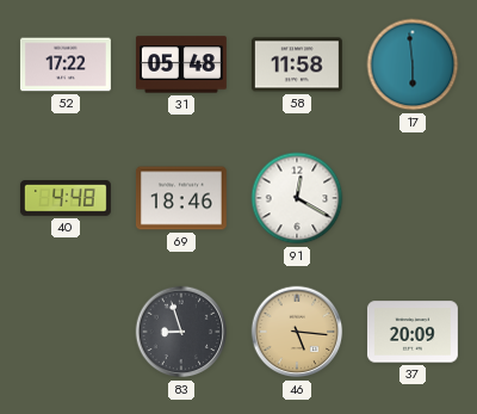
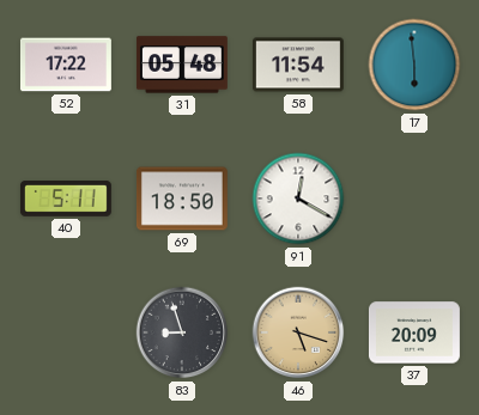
58: 11:58 -> 11:54
40: 4:48 -> 5:11
69: 18:46 -> 18:50
46: 5:16 -> 5:18
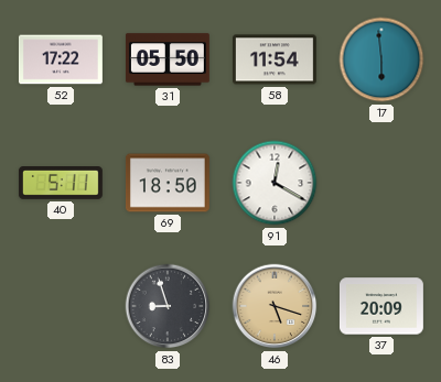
31: 05:48 -> 05:50
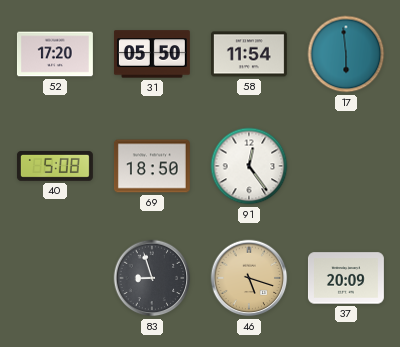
52: 17:22 -> 17:20
40: 5:11 -> 5:08
91: 12:20 -> 12:24
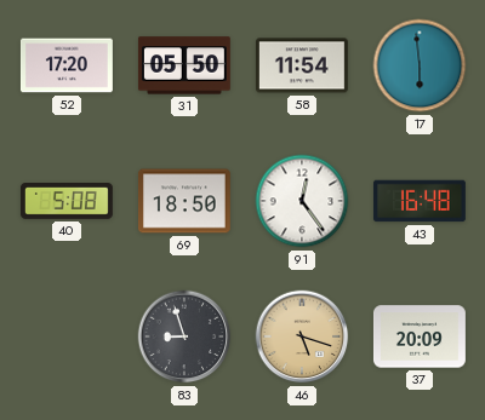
43: none -> 16:48
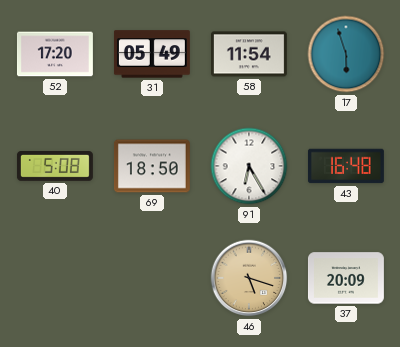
31: 05:50 -> 05:49
17: 5:59 -> 5:57
91: 12:24 -> 6:25
83: 8:57 -> none
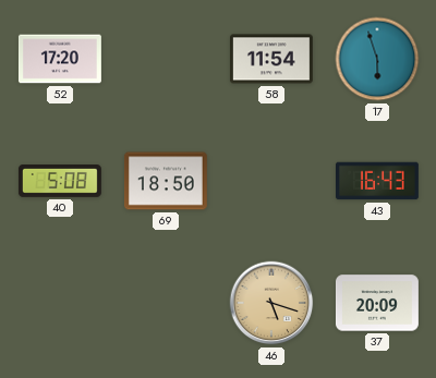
31: 05:49 -> none
91: 6:25 -> none
43: 16:48 -> 16:43
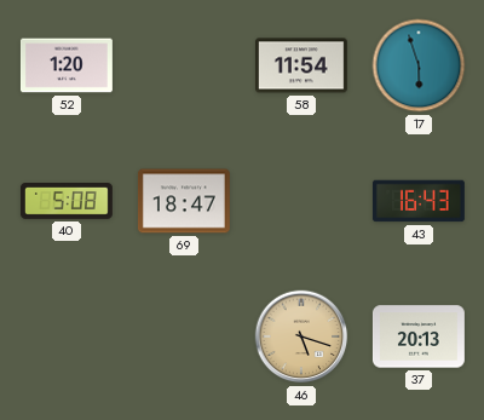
52: 17:20 -> 1:20
69: 18:50 -> 18:47
37: 20:09 -> 20:13
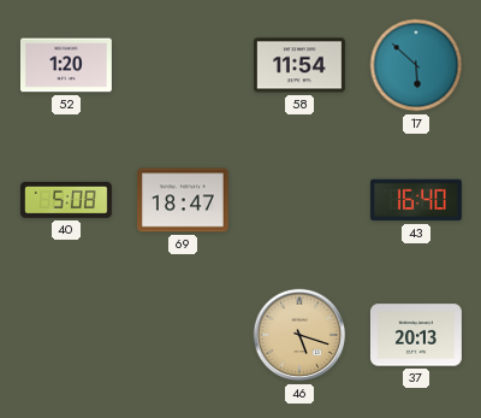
17: 5:57 -> 5:52
43: 16:43 -> 16:40
